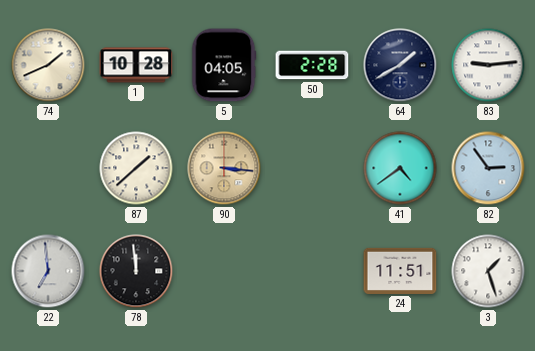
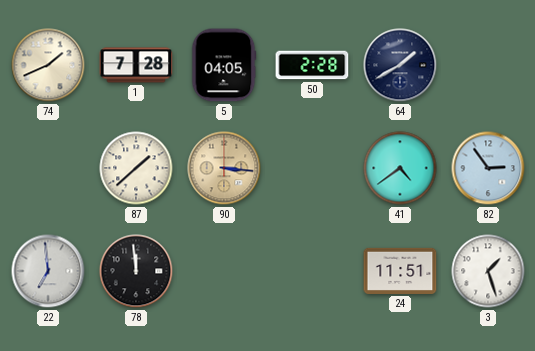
1: 10:28 -> 7:28
83: 9:14 -> none
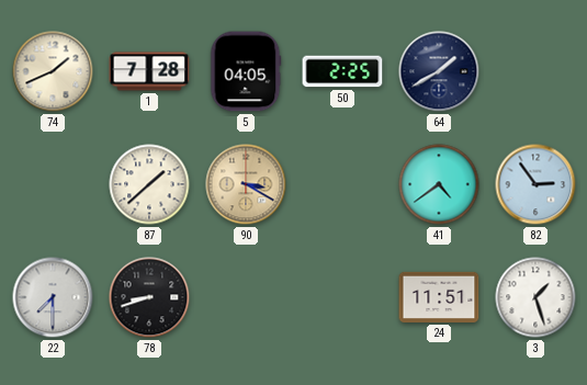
50: 2:28 -> 2:25
90: 3:16 -> 3:20
22: 6:59 -> 7:30
78: 11:59 -> 8:42
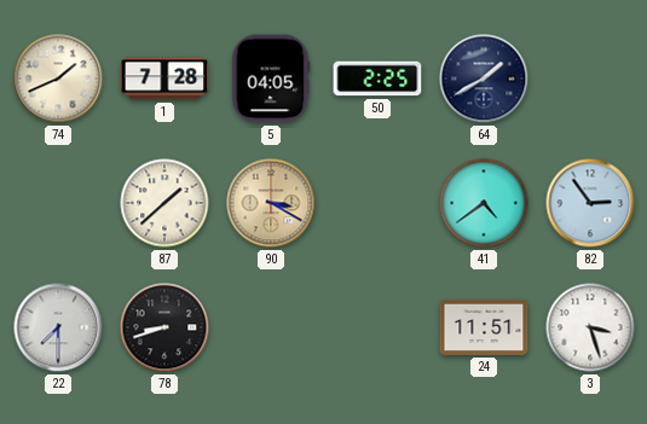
3: 1:27 -> 3:27
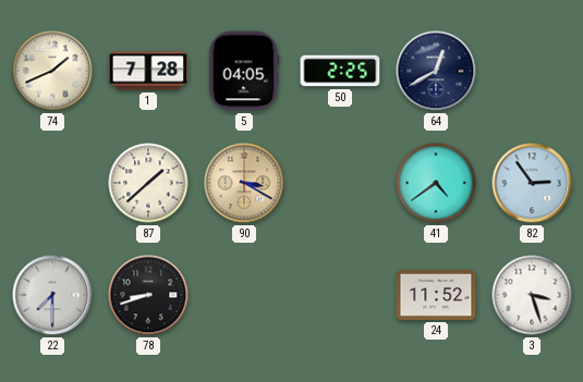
64: 1:40 -> 12:40
24: 11:51 -> 11:52
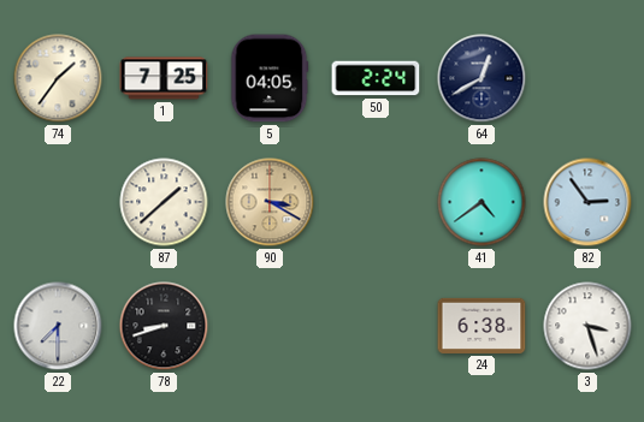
74: 1:41 -> 1:36
1: 7:28 -> 7:25
50: 2:25 -> 2:24
24: 11:52 -> 6:38
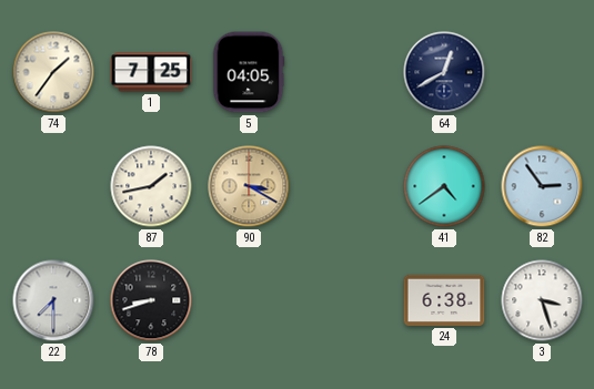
50: 2:24 -> none
87: 1:38 -> 1:43
